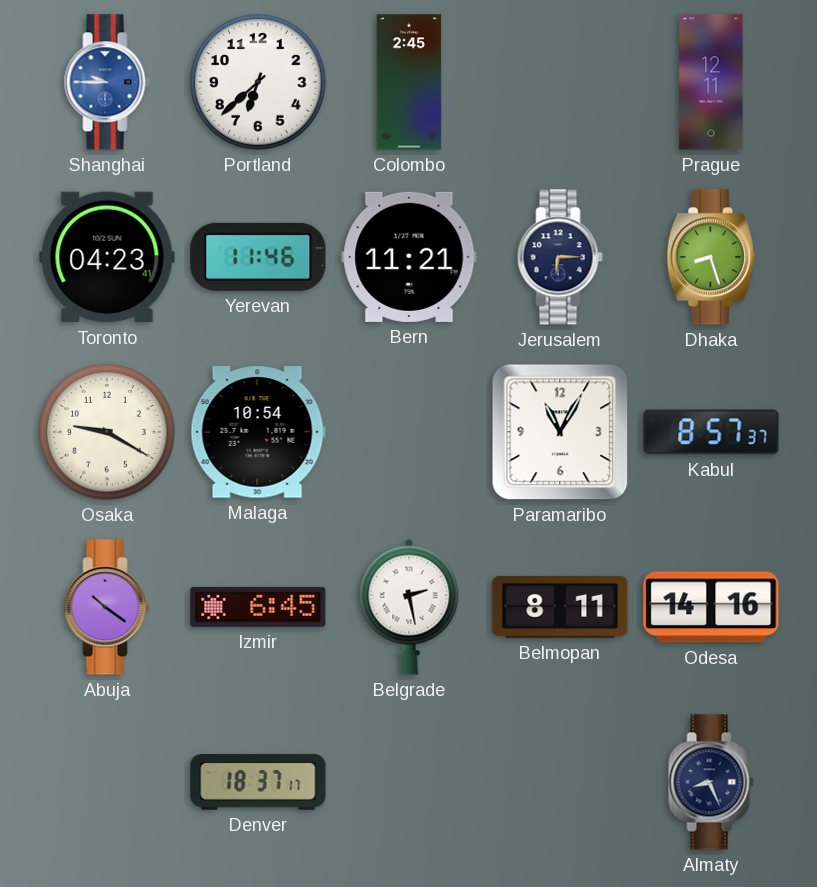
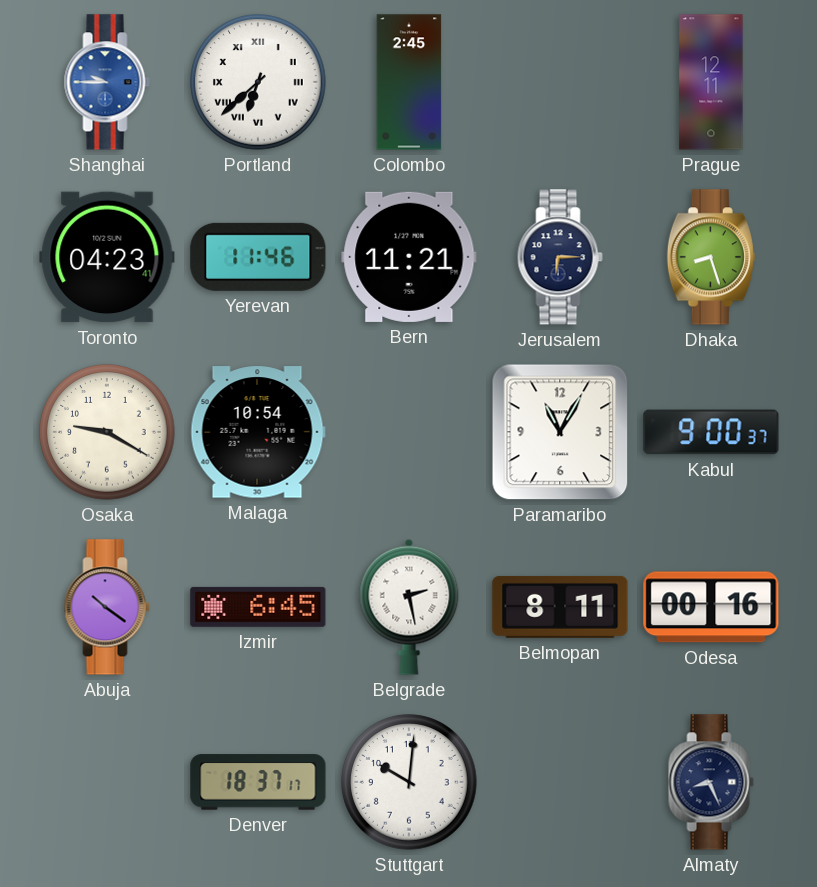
Portland numerals: Arabic -> Roman
Kabul: 8:57 -> 9:00
Odesa: 14:16 -> 00:16
Stuttgart: none -> 10:01
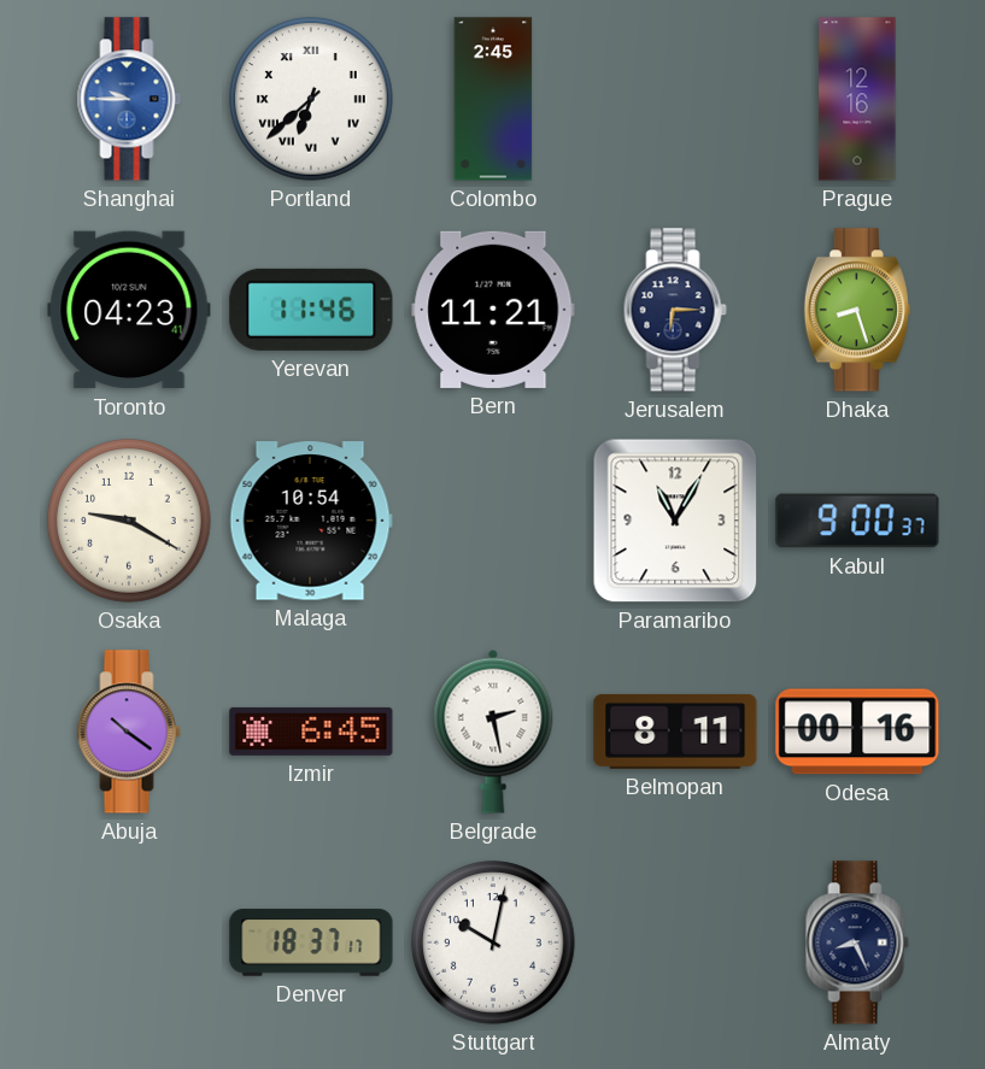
Prague: 12:11 -> 12:16
Stuttgart: 10:01 -> 10:02
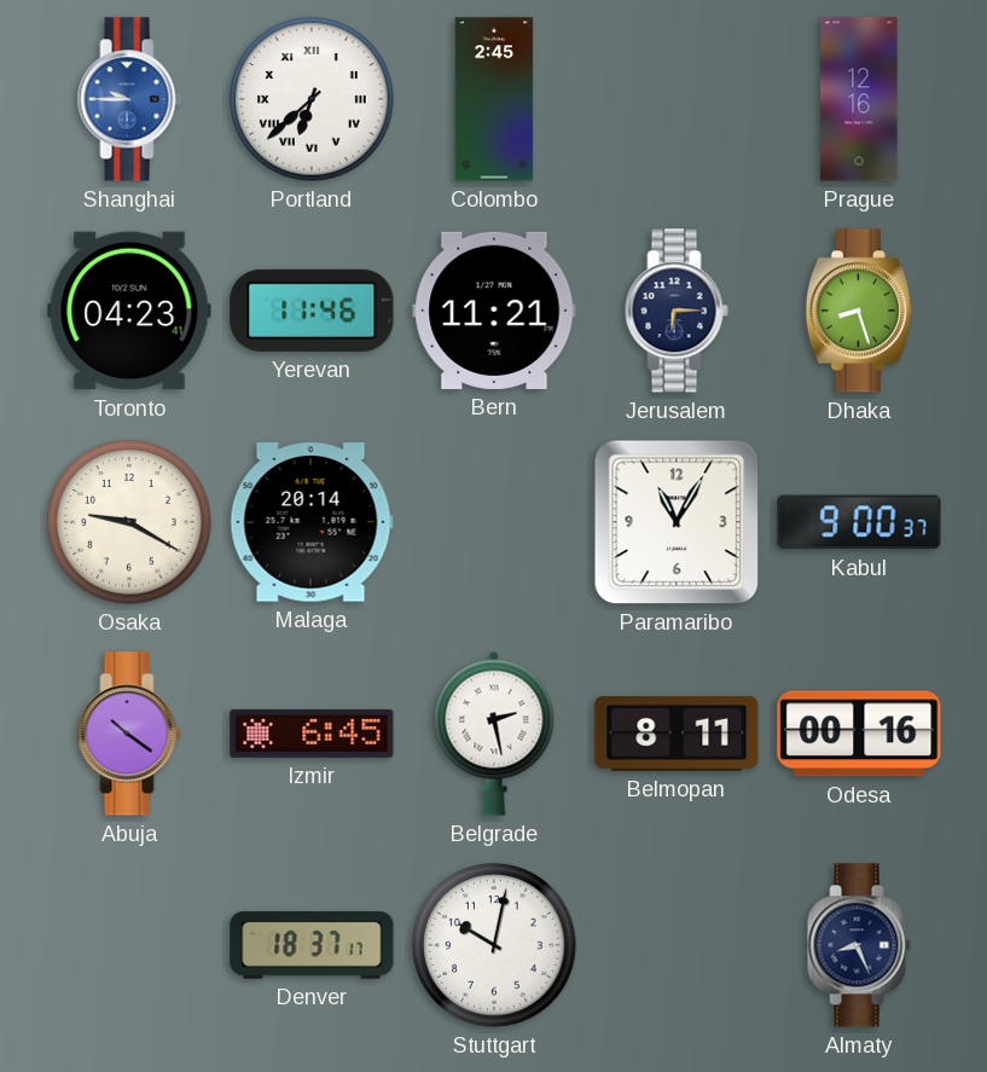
Malaga: 10:54 -> 20:14
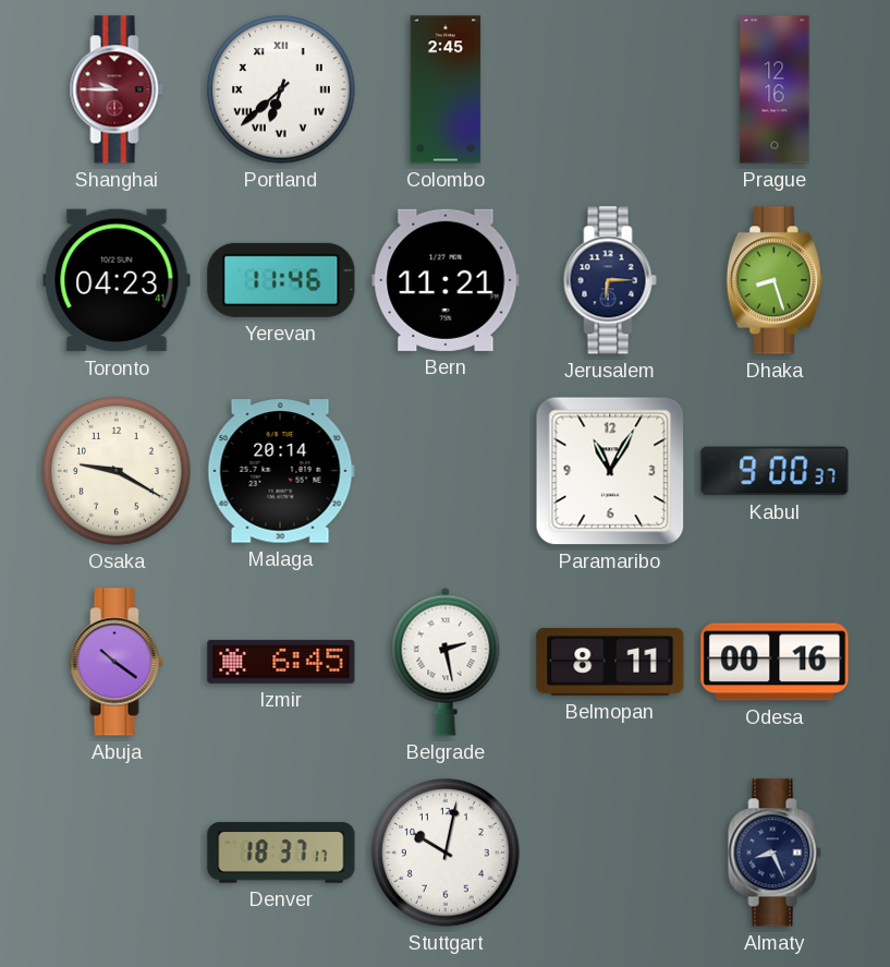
Shanghai dial: blue -> burgundy
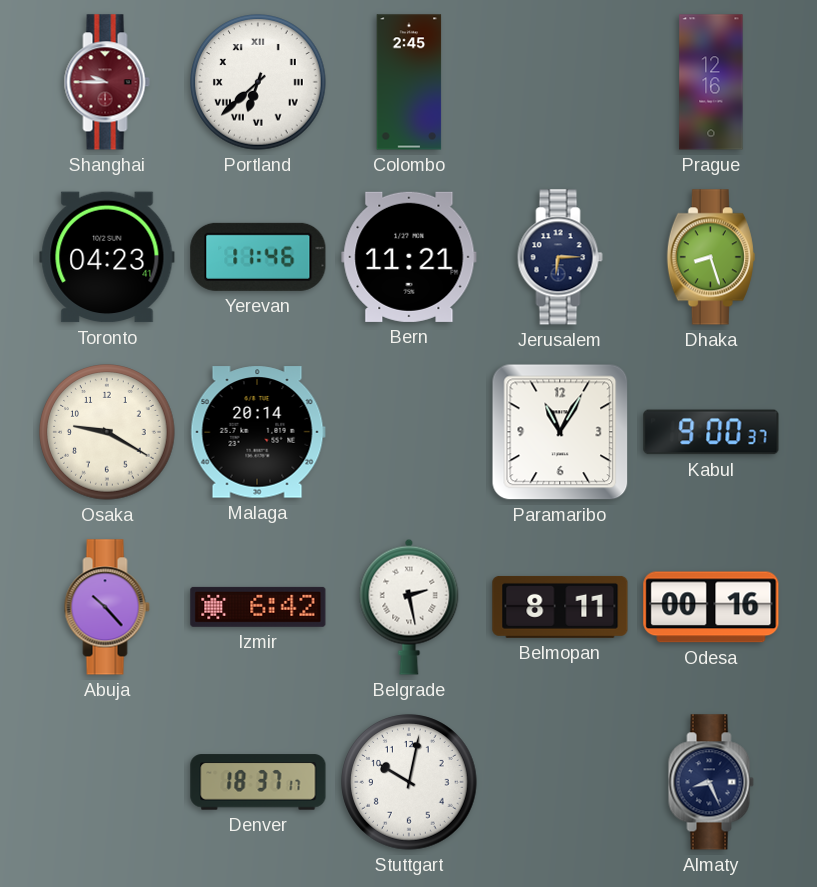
Abuja: 10:21 -> 10:23
Izmir: 6:45 -> 6:42
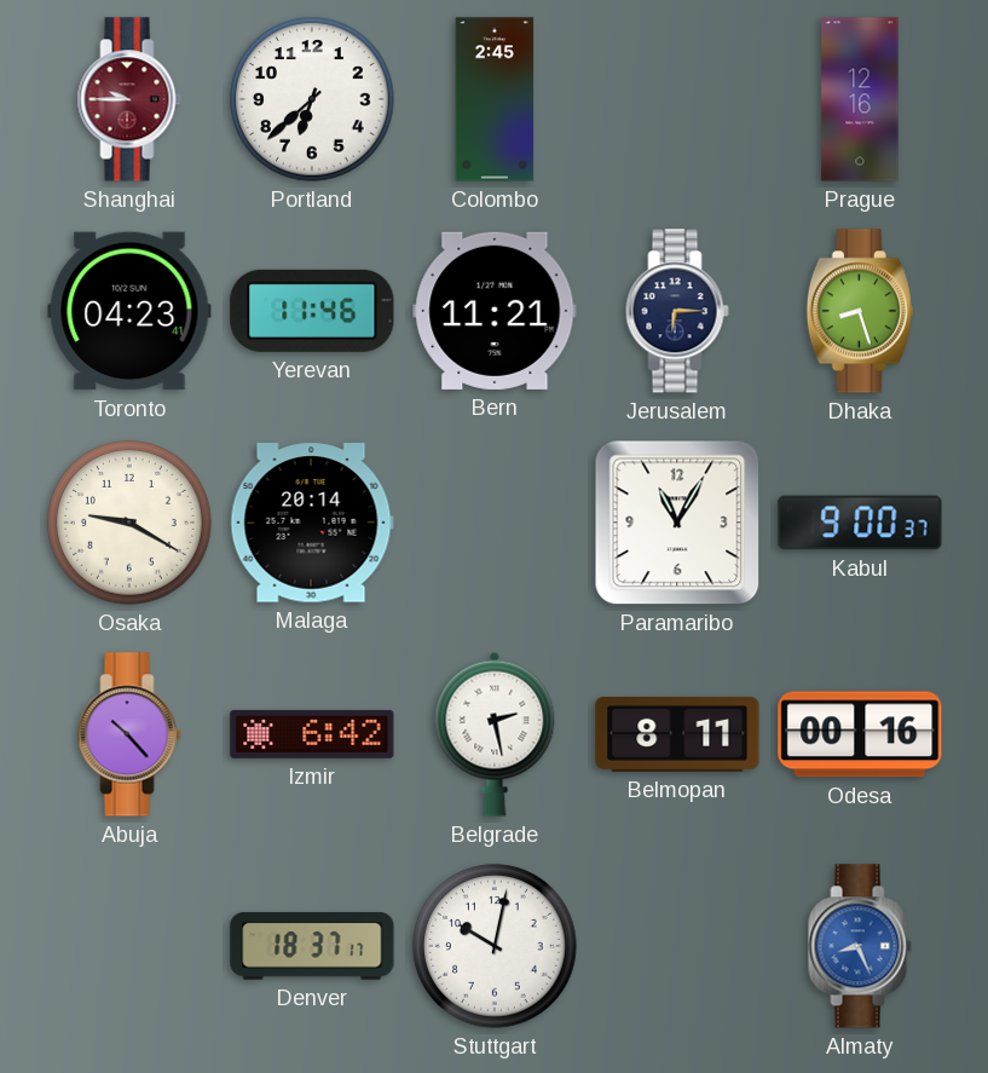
Portland numerals: Roman -> Arabic
Almaty dial: navy -> blue
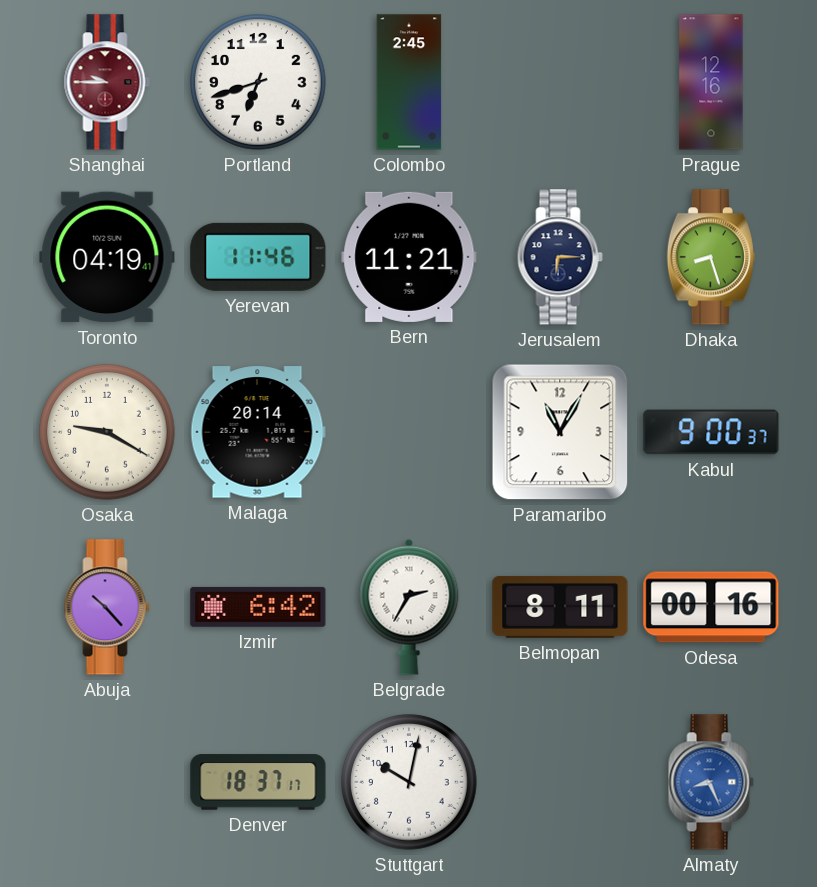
Portland: 6:38 -> 6:42
Toronto: 04:23 -> 04:19
Belgrade: 2:28 -> 2:35
